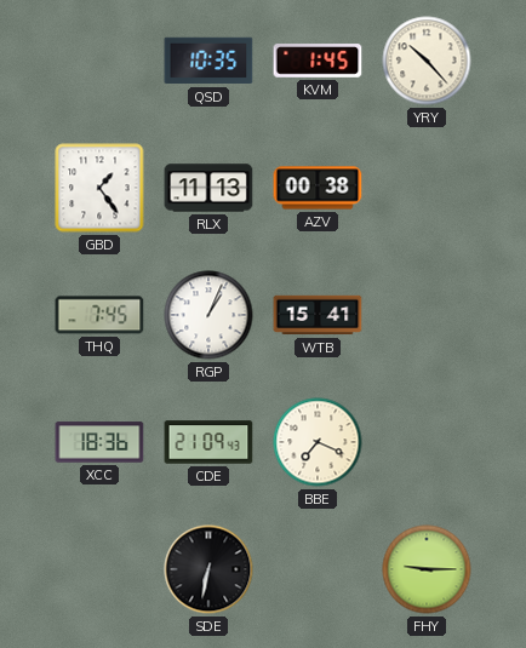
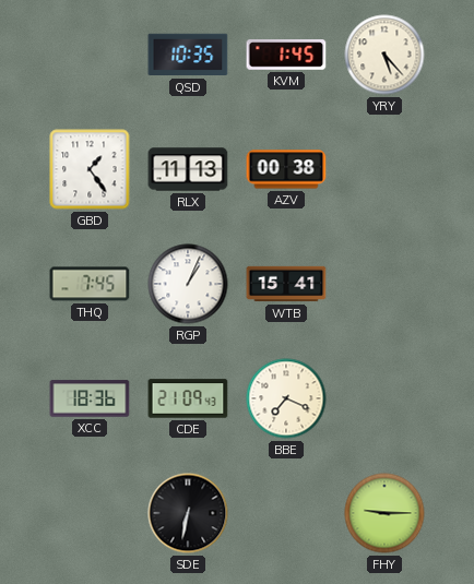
YRY: 10:23 -> 5:23
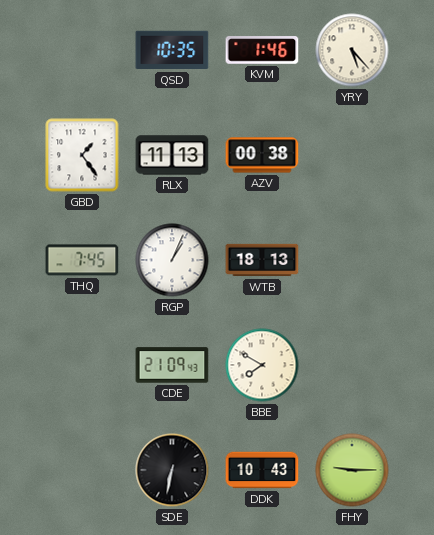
KVM: 1:45 -> 1:46
WTB: 15:41 -> 18:13
XCC: 18:36 -> none
BBE: 7:19 -> 7:50
DDK: none -> 10:43
